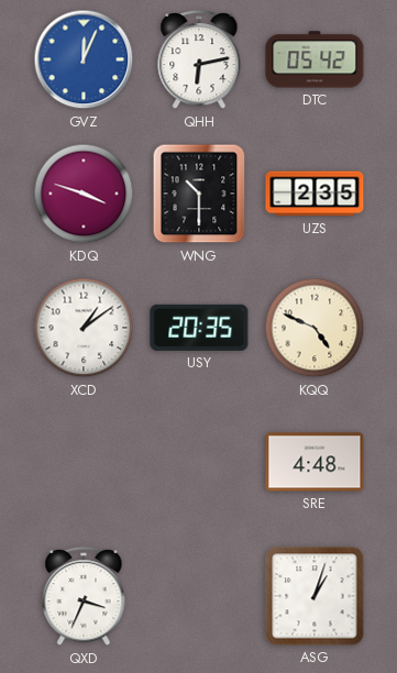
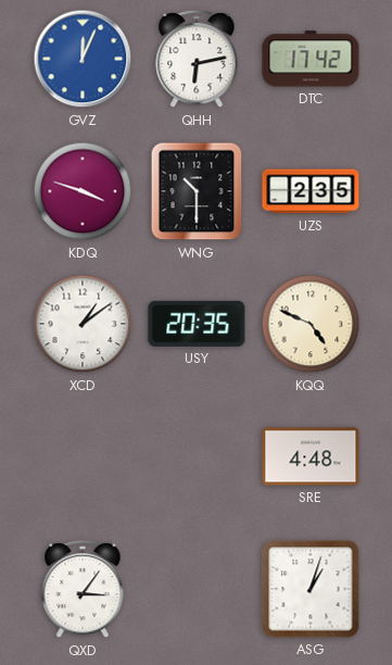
DTC: 05:42 -> 17:42
QXD: 3:34 -> 3:06
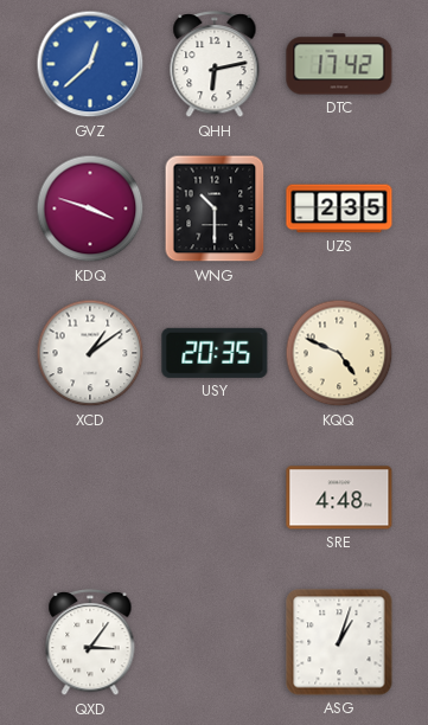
GVZ: 12:04 -> 12:38
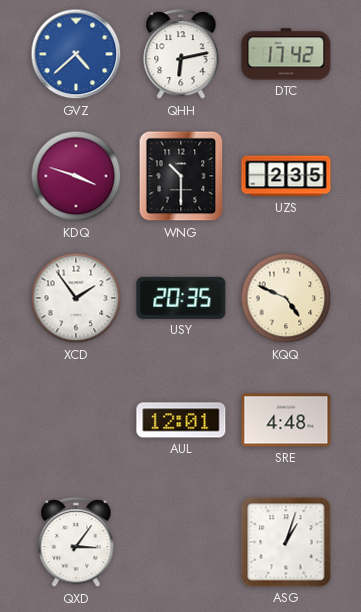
GVZ: 12:38 -> 4:38
XCD: 1:09 -> 1:54
AUL: none -> 12:01
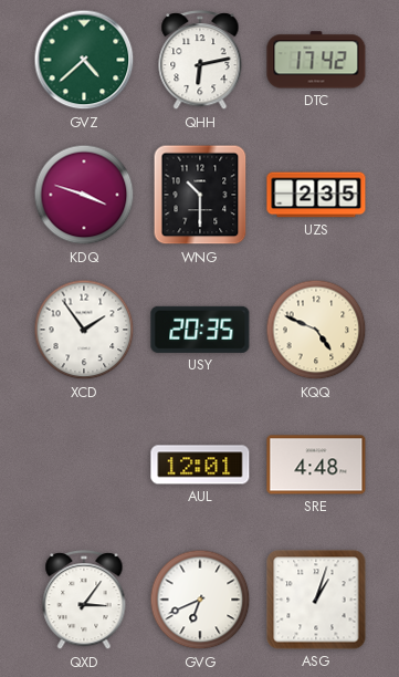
GVZ dial: blue -> green
GVG: none -> 6:41
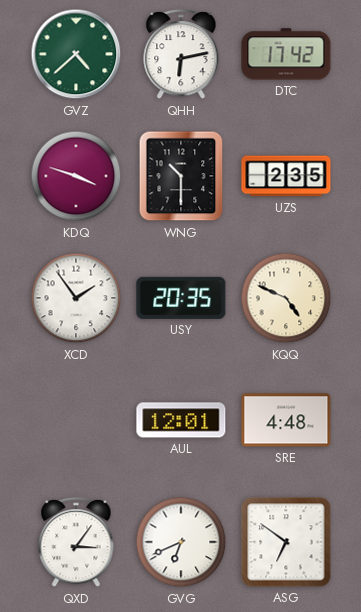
ASG: 1:03 -> 6:51
